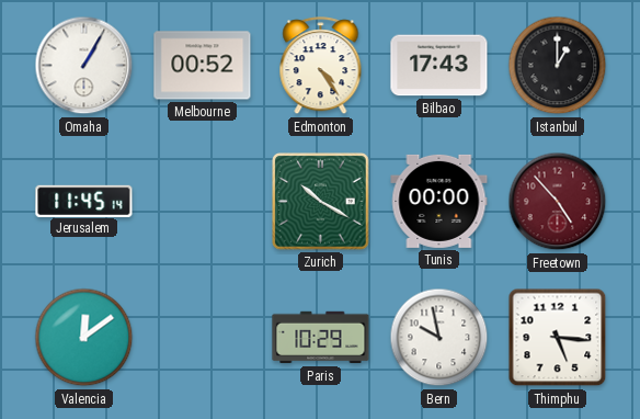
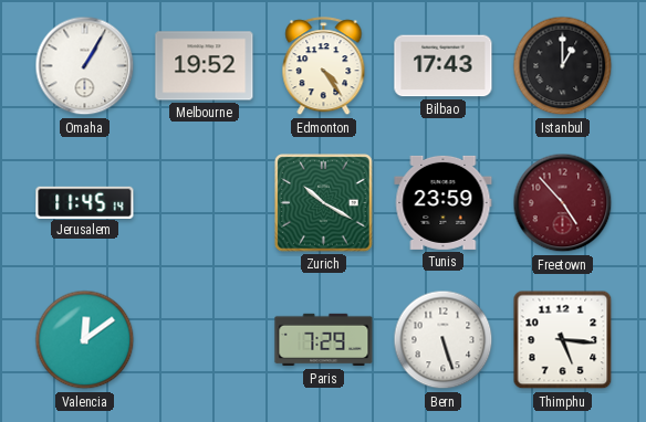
Melbourne: 00:52 -> 19:52
Tunis: 00:00 -> 23:59
Paris: 10:29 -> 7:29
Bern: 9:58 -> 5:27
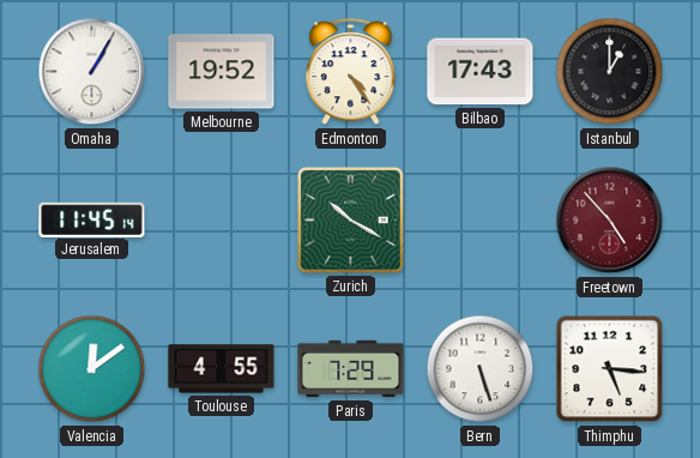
Tunis: 23:59 -> none
Toulouse: none -> 4:55
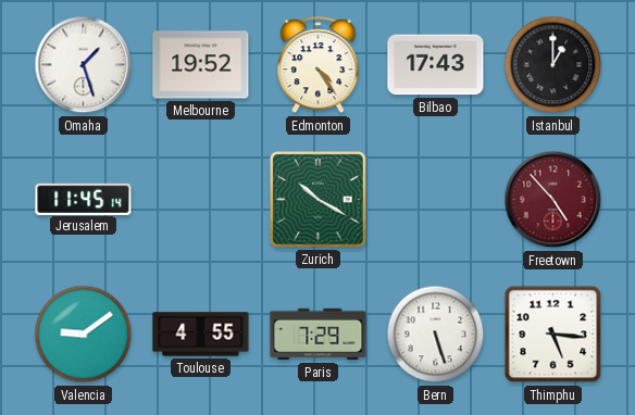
Omaha: 1:05 -> 1:27
Valencia: 12:09 -> 9:09
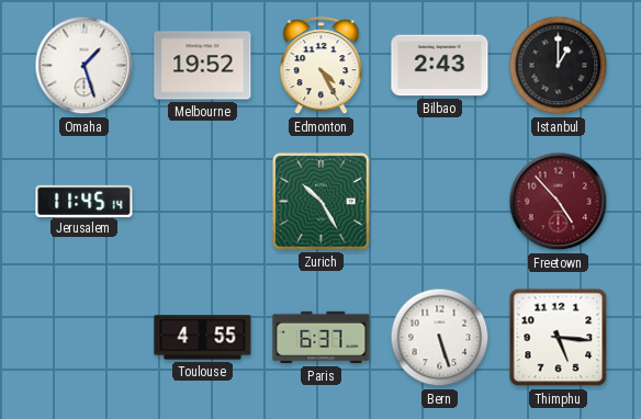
Edmonton: 4:24 -> 4:25
Bilbao: 17:43 -> 2:43
Zurich: 10:20 -> 10:25
Valencia: 9:09 -> none
Paris: 7:29 -> 6:37
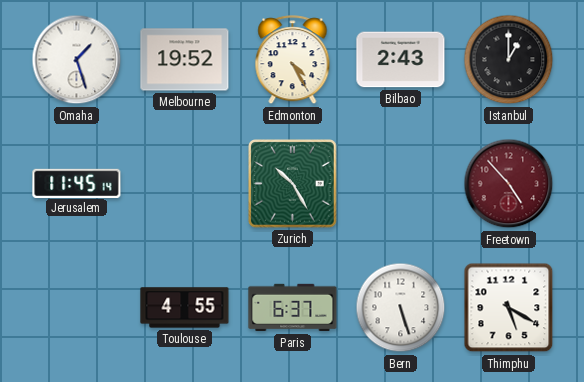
Thimphu: 5:16 -> 5:20
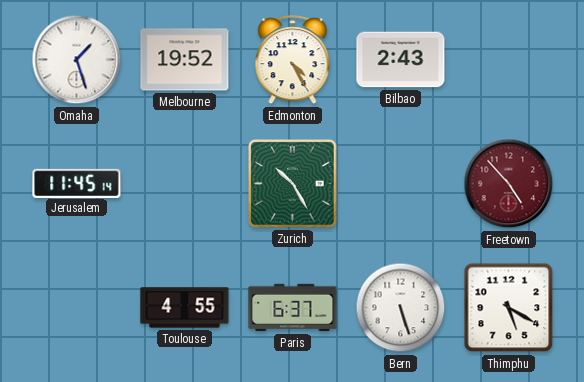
Istanbul: 1:00 -> none
